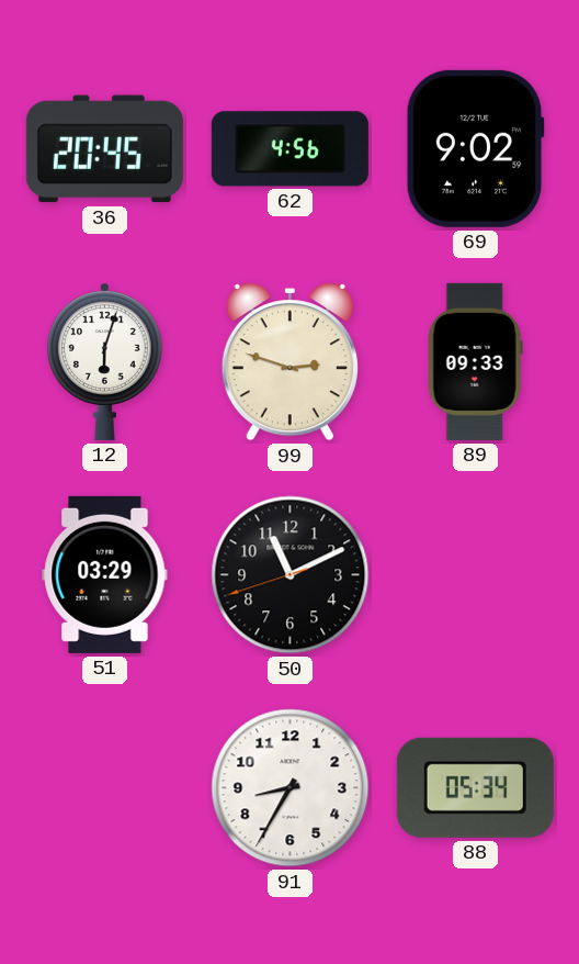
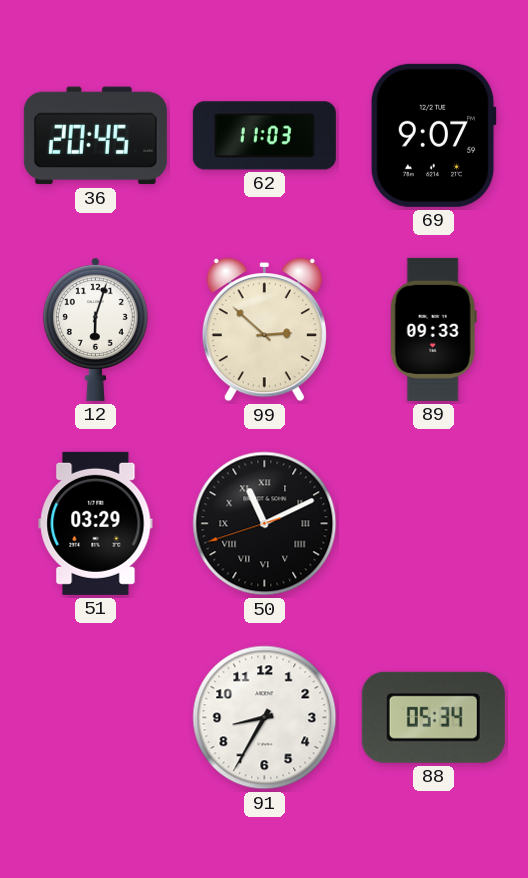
62: 4:56 -> 11:03
69: 9:02 -> 9:07
99: 2:48 -> 2:52
50 numerals: Arabic -> Roman
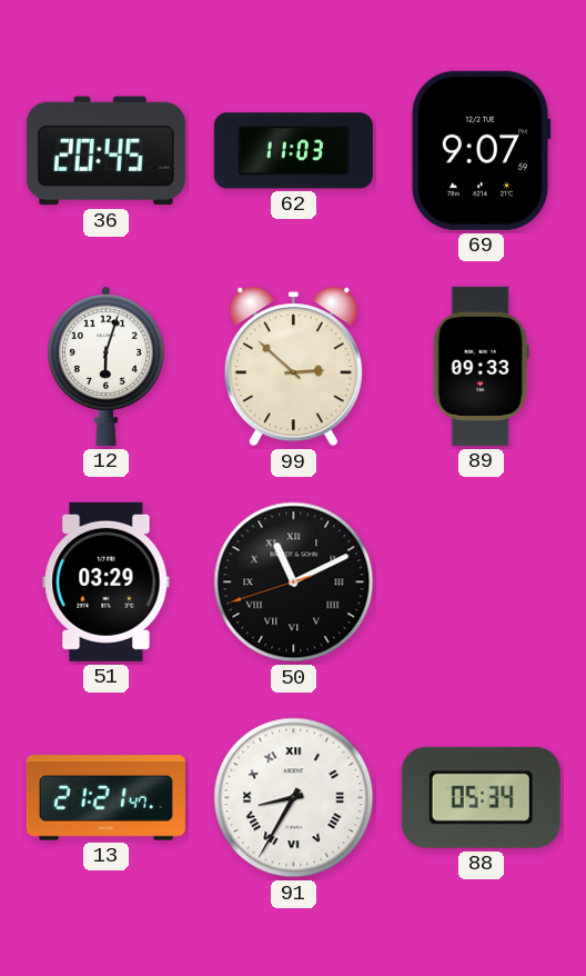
13: none -> 21:21
91 numerals: Arabic -> Roman
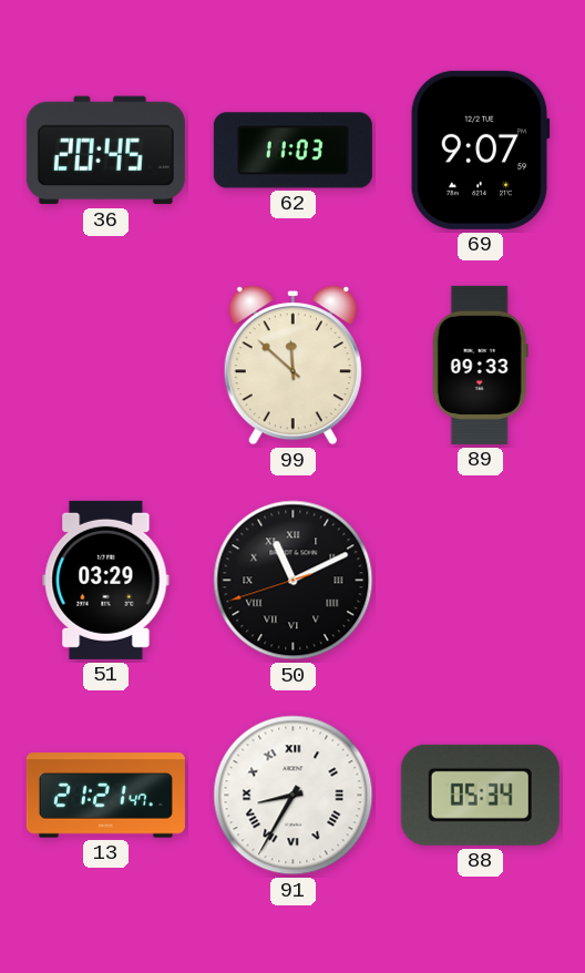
12: 6:03 -> none
99: 2:52 -> 11:52
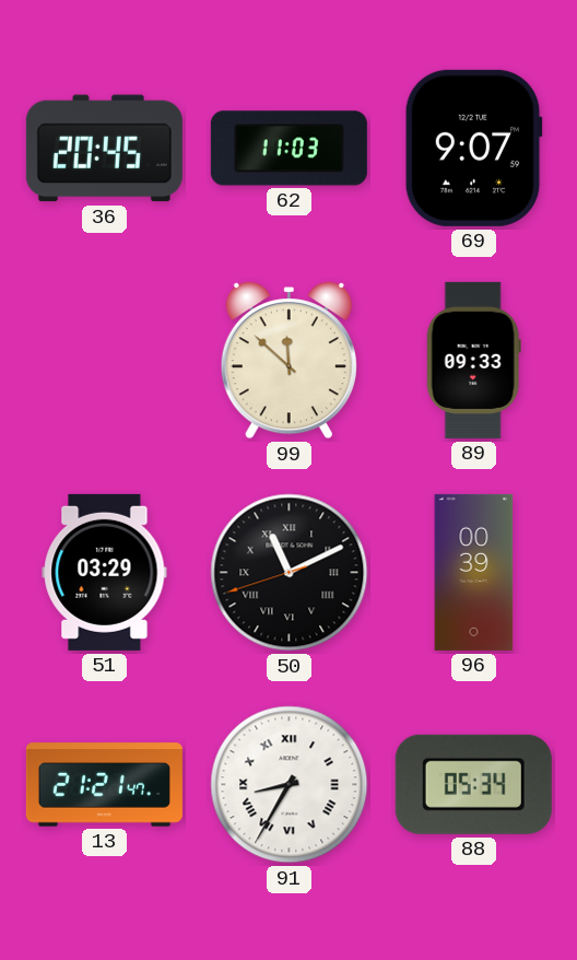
96: none -> 00:39
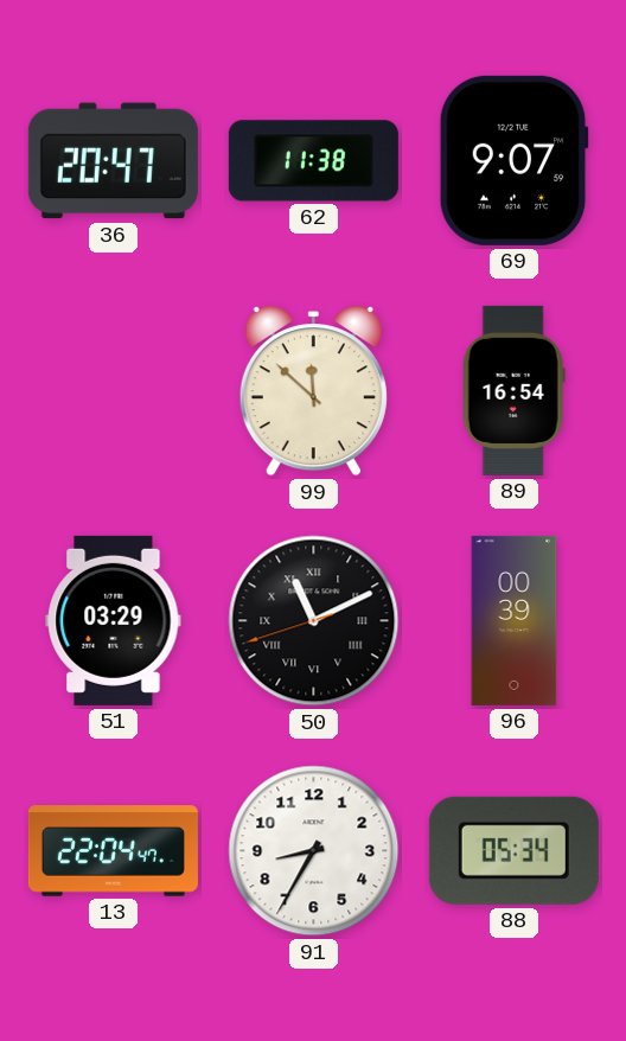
36: 20:45 -> 20:47
62: 11:03 -> 11:38
89: 09:33 -> 16:54
13: 21:21 -> 22:04
91 numerals: Roman -> Arabic
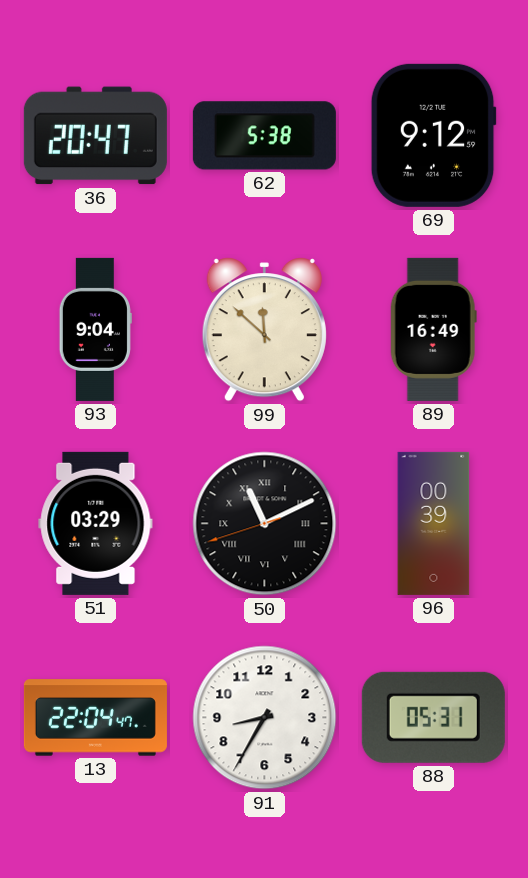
62: 11:38 -> 5:38
69: 9:07 -> 9:12
93: none -> 9:04
89: 16:54 -> 16:49
88: 05:34 -> 05:31
